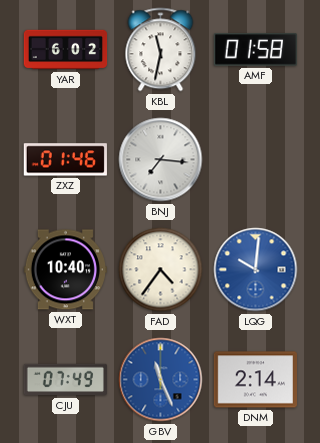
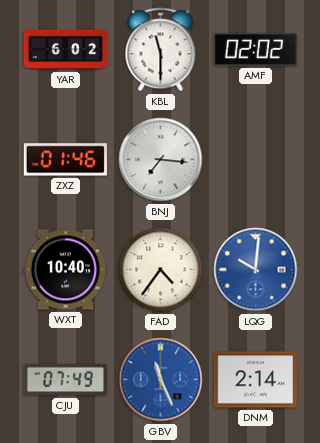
KBL: 11:32 -> 11:30
AMF: 01:58 -> 02:02
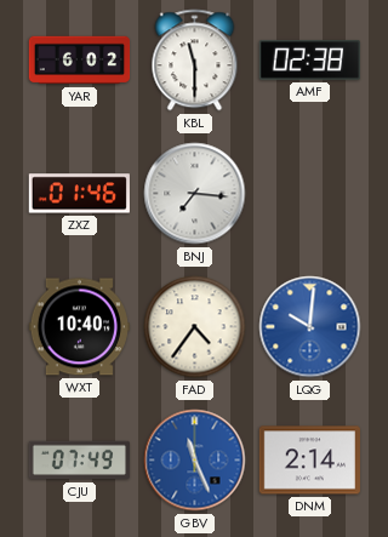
AMF: 02:02 -> 02:38
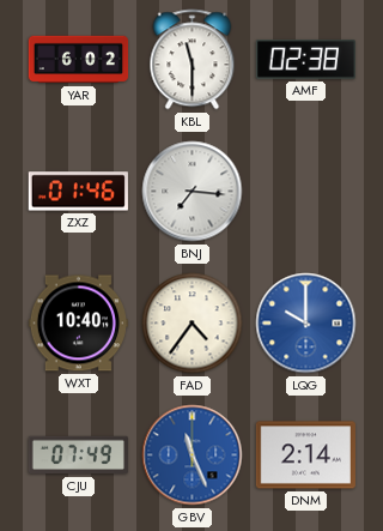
LQG: 10:01 -> 10:00
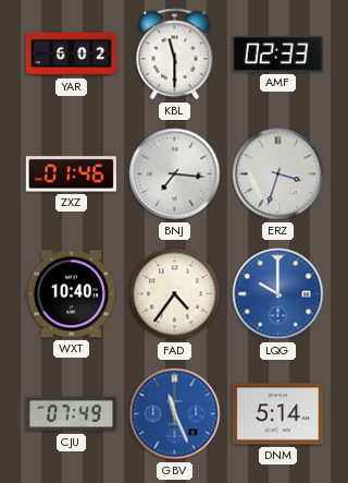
AMF: 02:38 -> 02:33
ERZ: none -> 3:33
DNM: 2:14 -> 5:14
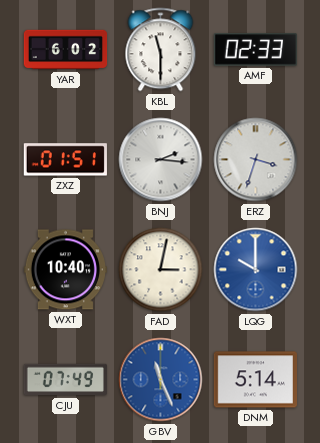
ZXZ: 01:46 -> 01:51
BNJ: 7:16 -> 2:16
FAD: 4:36 -> 3:02
